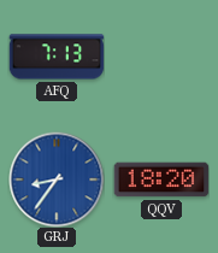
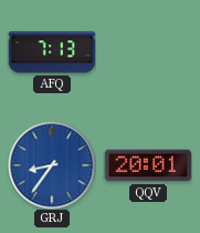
QQV: 18:20 -> 20:01
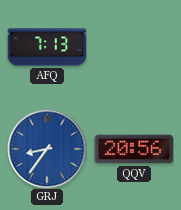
QQV: 20:01 -> 20:56
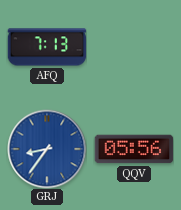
QQV: 20:56 -> 05:56
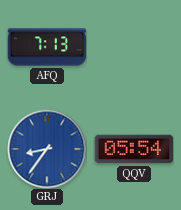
QQV: 05:56 -> 05:54
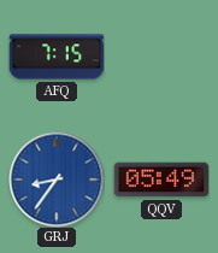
AFQ: 7:13 -> 7:15
QQV: 05:54 -> 05:49
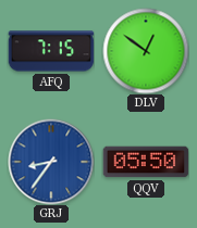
DLV: none -> 12:51
QQV: 05:49 -> 05:50
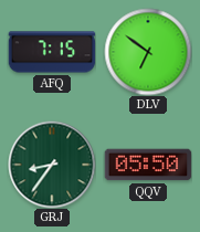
DLV: 12:51 -> 6:51
GRJ dial: blue -> green
